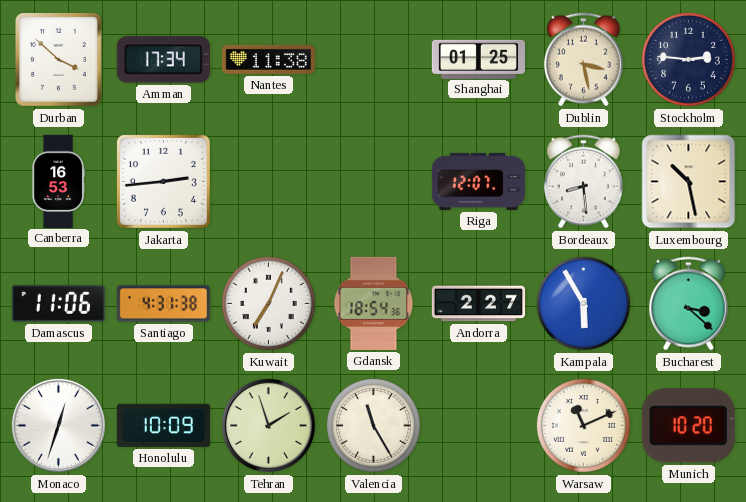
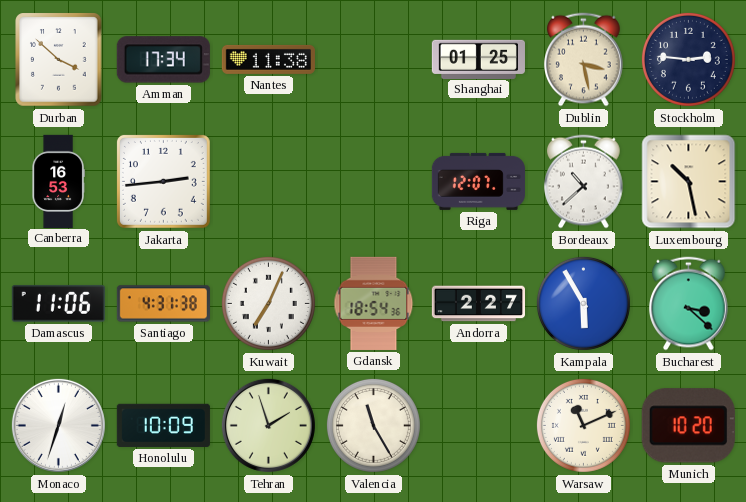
Bordeaux: 8:29 -> 10:38
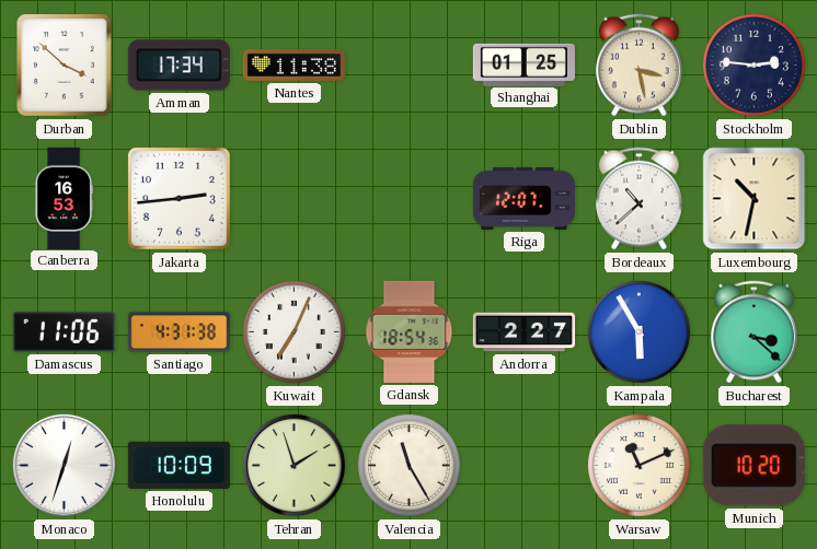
Luxembourg: 10:28 -> 10:32
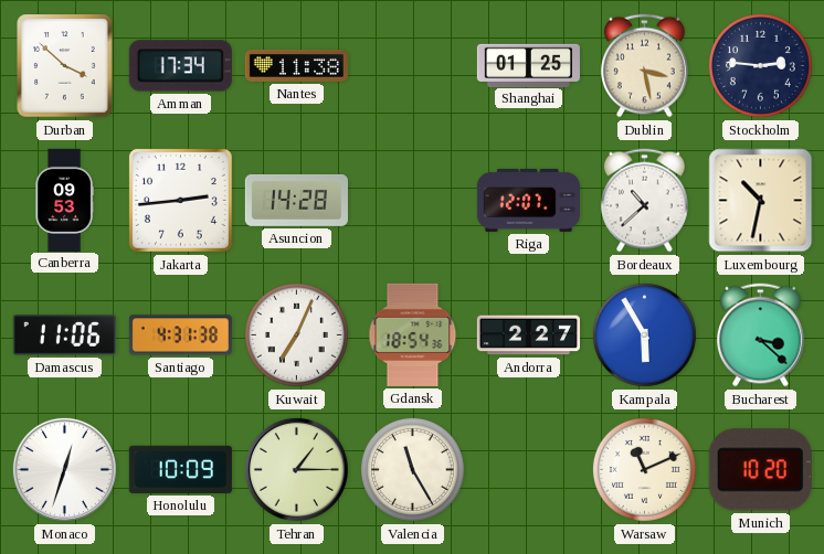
Canberra: 16:53 -> 09:53
Asuncion: none -> 14:28
Tehran: 1:57 -> 1:15
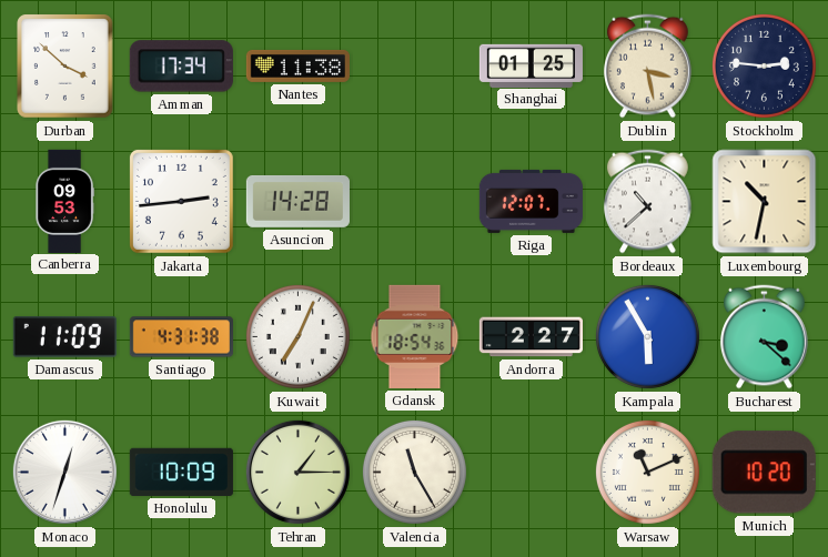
Damascus: 11:06 -> 11:09
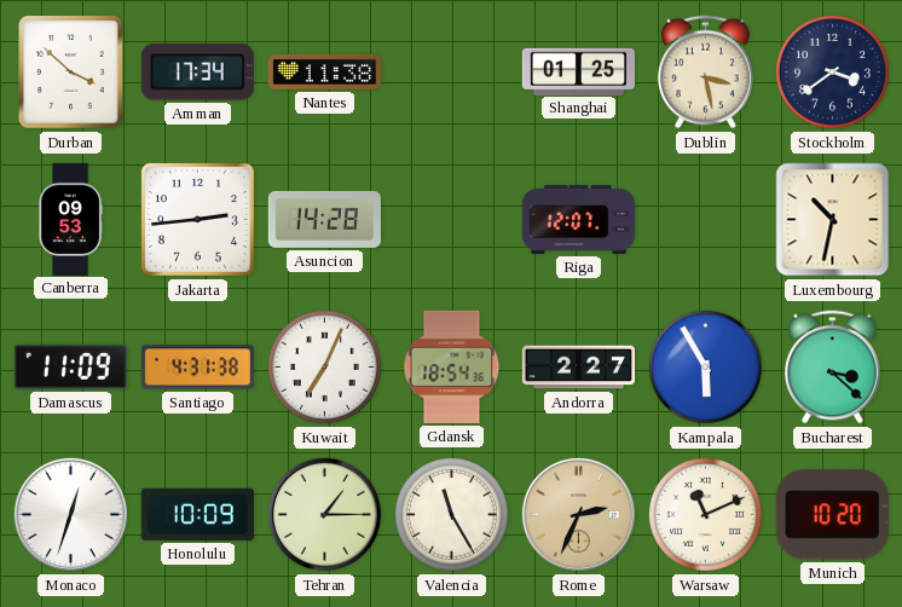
Stockholm: 2:46 -> 3:39
Bordeaux: 10:38 -> none
Rome: none -> 2:34
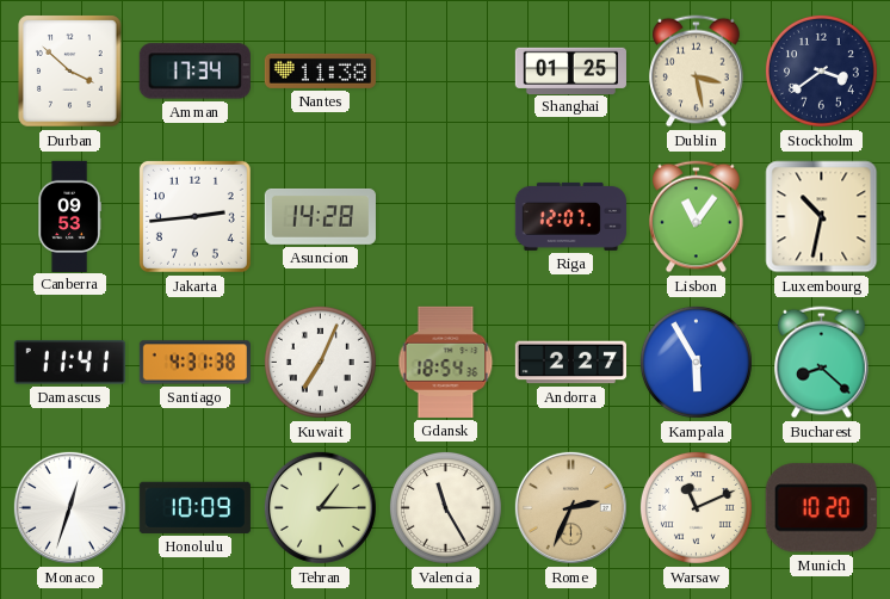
Lisbon: none -> 11:06
Damascus: 11:09 -> 11:41
Bucharest: 3:22 -> 8:22
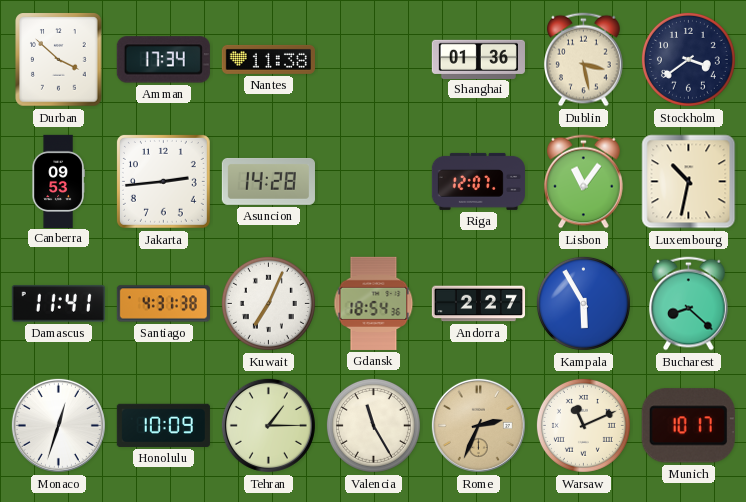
Shanghai: 01:25 -> 01:36
Munich: 10:20 -> 10:17
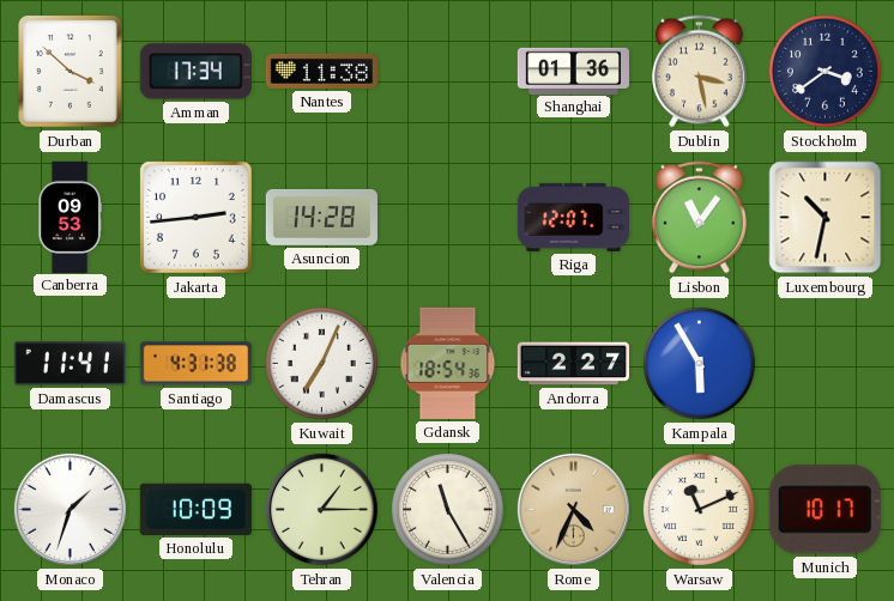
Bucharest: 8:22 -> none
Monaco: 12:33 -> 1:33
Rome: 2:34 -> 4:34
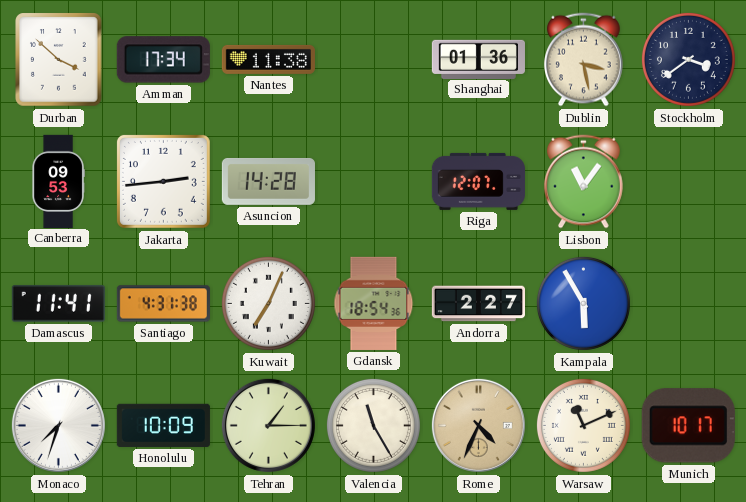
Luxembourg: 10:32 -> none
Monaco: 1:33 -> 7:33
